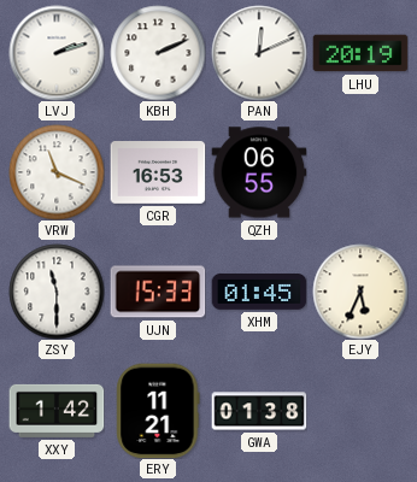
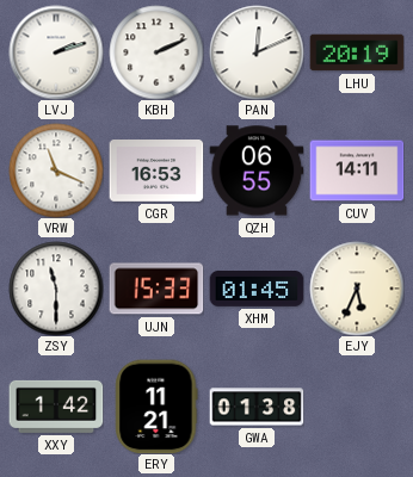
CUV: none -> 14:11
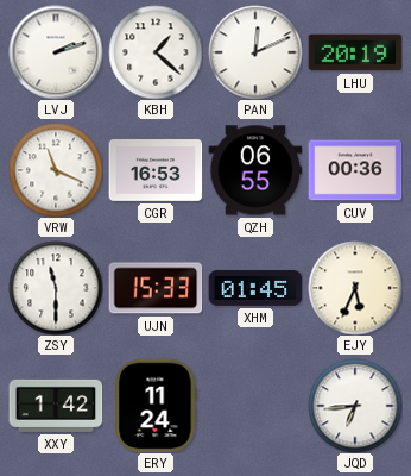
KBH: 2:11 -> 1:22
CUV: 14:11 -> 00:36
ERY: 11:21 -> 11:24
GWA: 01:38 -> none
JQD: none -> 6:44
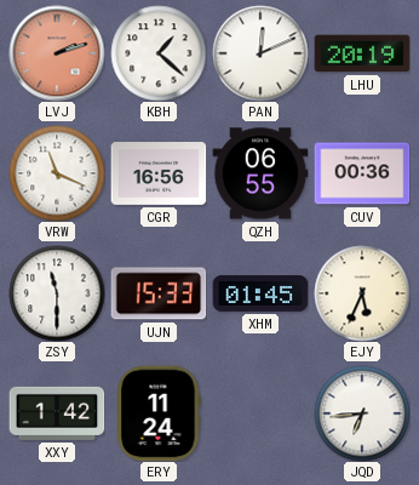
LVJ dial: white -> salmon
CGR: 16:53 -> 16:56
